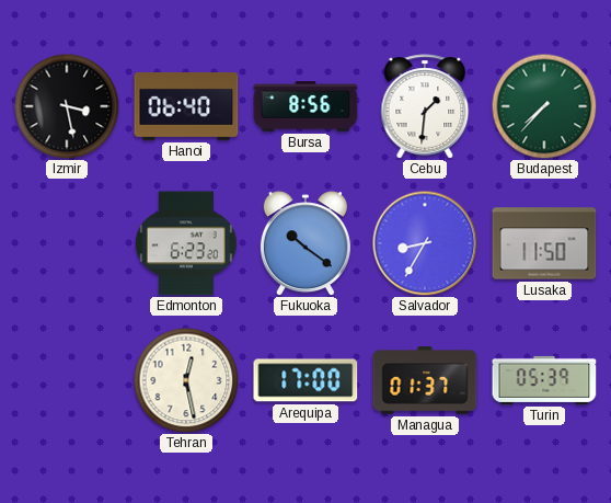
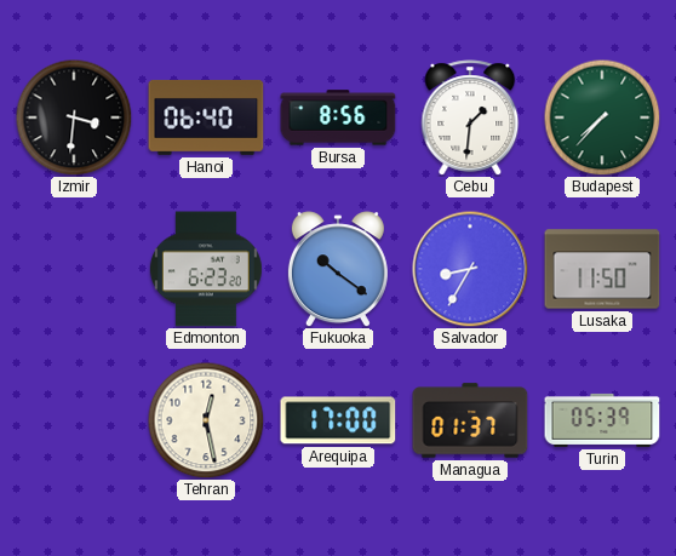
Izmir: 3:28 -> 3:31
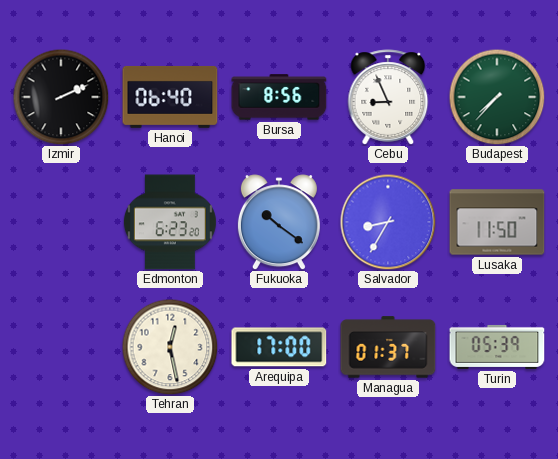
Izmir: 3:31 -> 2:11
Cebu: 1:31 -> 8:56
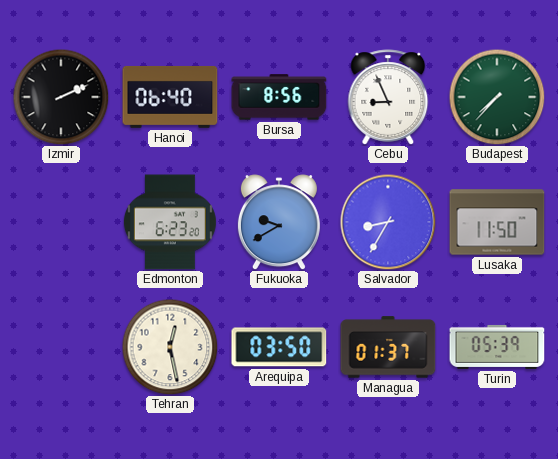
Fukuoka: 10:21 -> 9:40
Arequipa: 17:00 -> 03:50
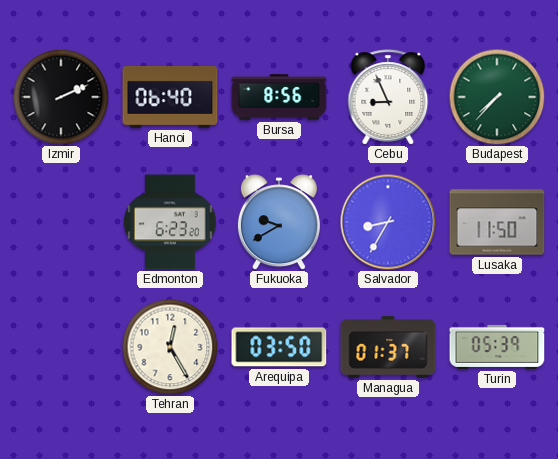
Tehran: 12:28 -> 12:25
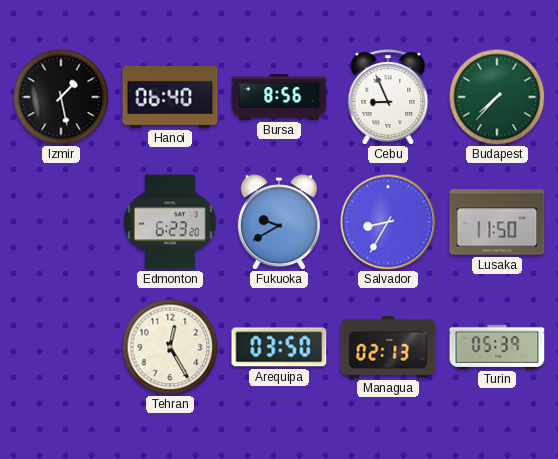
Izmir: 2:11 -> 1:28
Managua: 01:37 -> 02:13
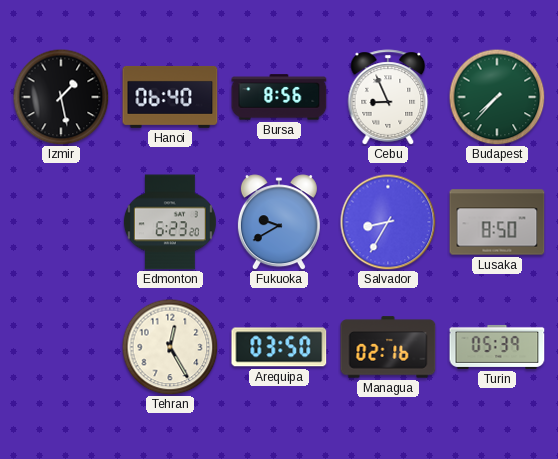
Lusaka: 11:50 -> 8:50
Managua: 02:13 -> 02:16
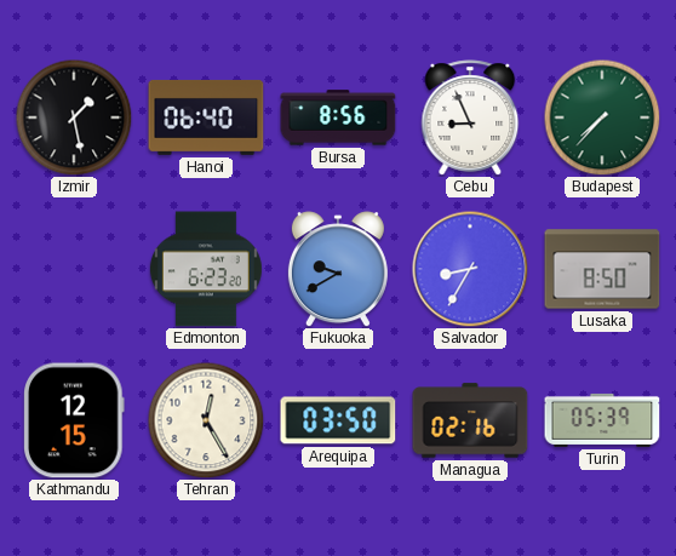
Kathmandu: none -> 12:15
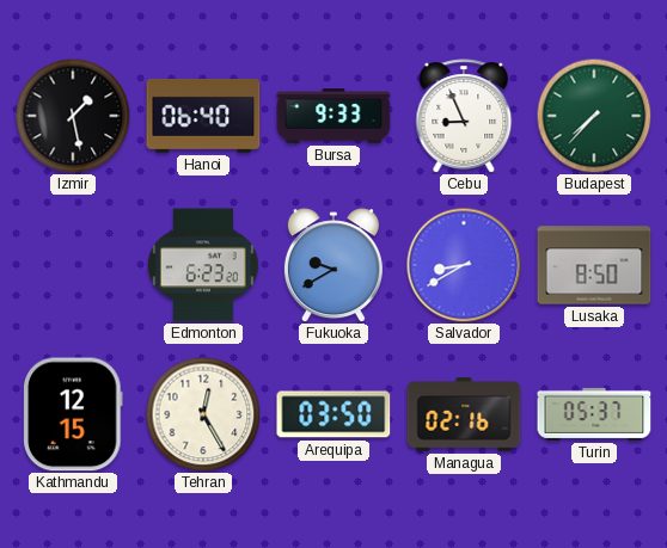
Bursa: 8:56 -> 9:33
Salvador: 8:35 -> 8:40
Turin: 05:39 -> 05:37
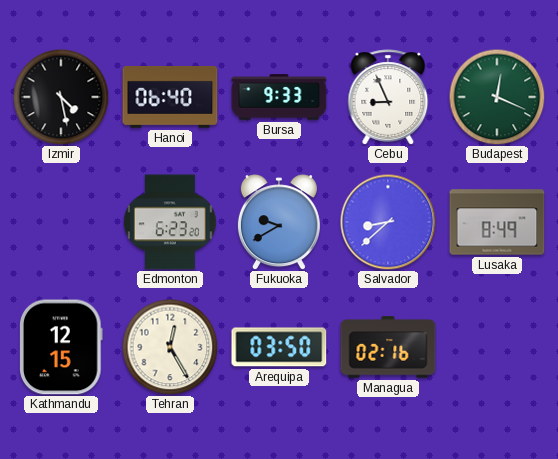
Izmir: 1:28 -> 4:28
Budapest: 7:37 -> 12:19
Salvador: 8:40 -> 8:38
Lusaka: 8:50 -> 8:49
Turin: 05:37 -> none
